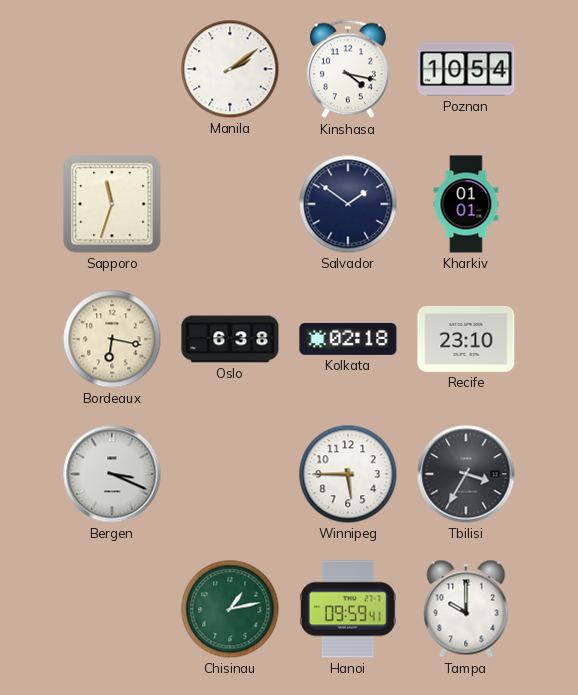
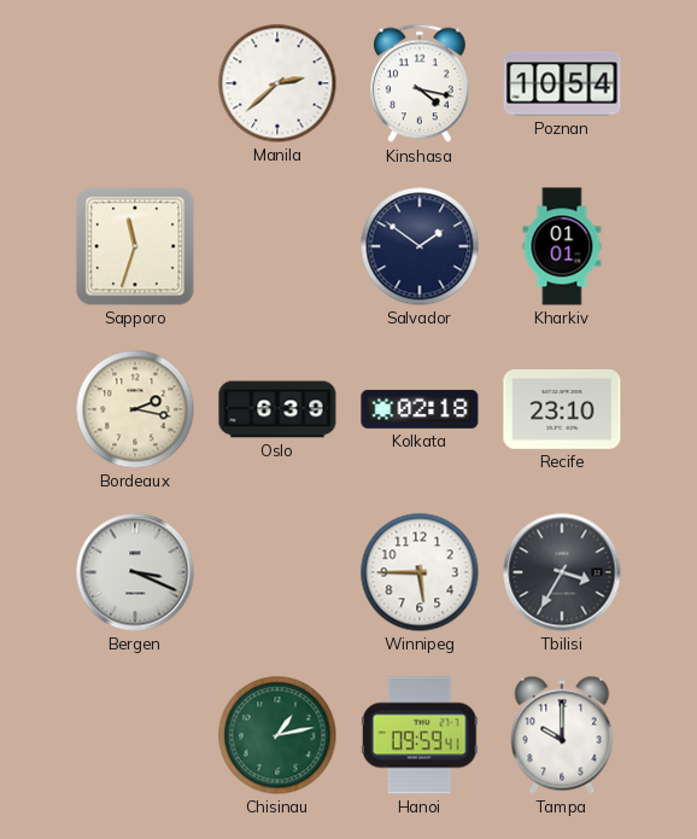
Manila: 2:09 -> 2:38
Bordeaux: 6:17 -> 2:17
Oslo: 6:38 -> 6:39
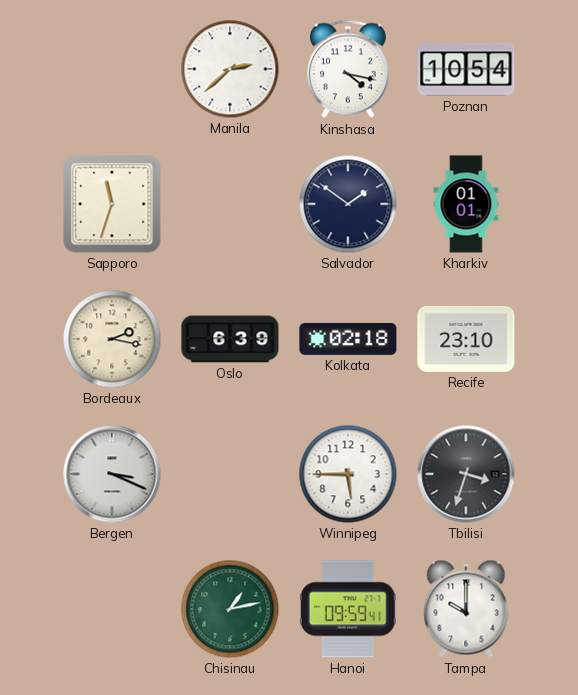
Tbilisi: 3:35 -> 3:33
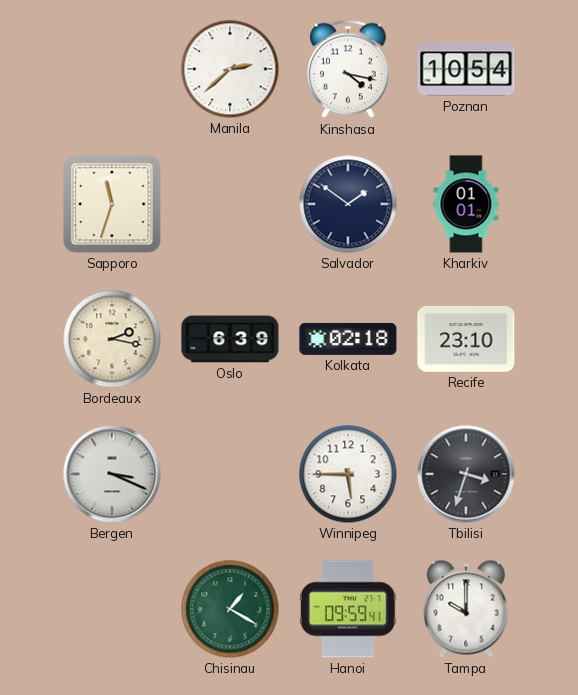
Chisinau: 1:13 -> 1:20
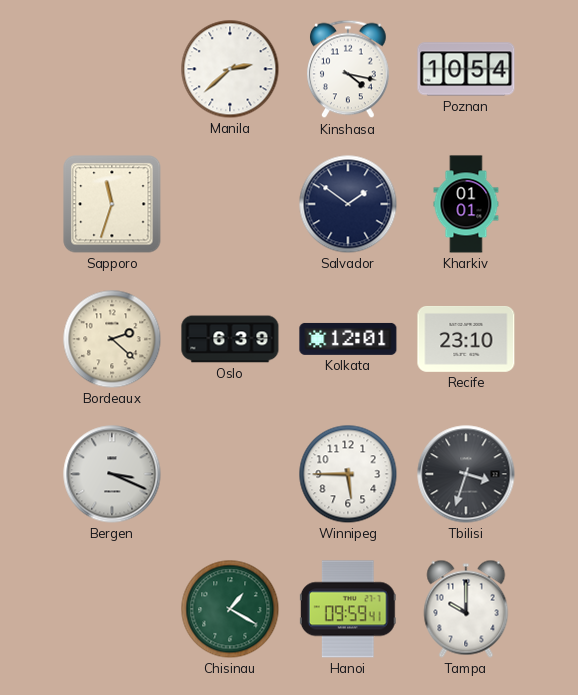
Bordeaux: 2:17 -> 2:22
Kolkata: 02:18 -> 12:01
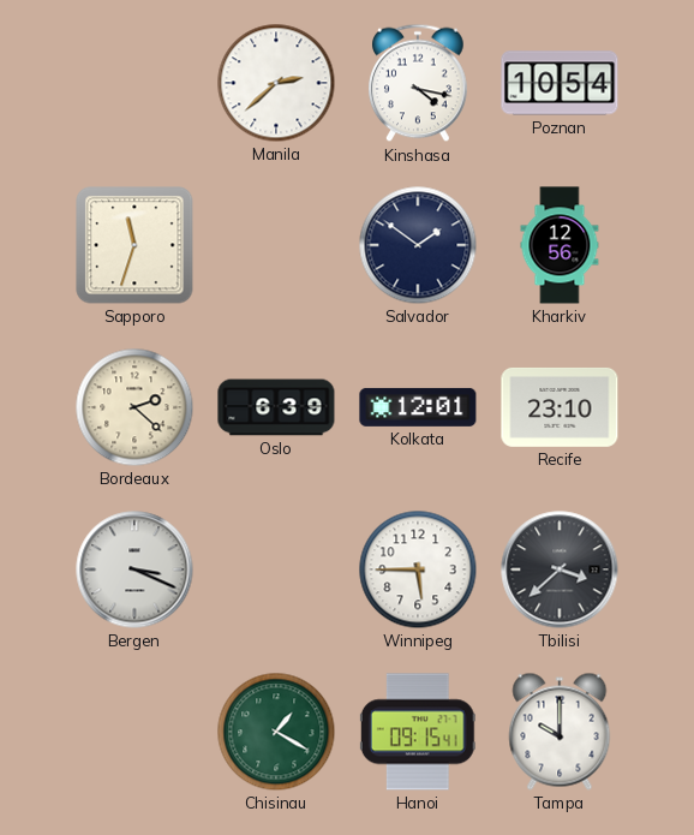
Kharkiv: 01:01 -> 12:56
Tbilisi: 3:33 -> 3:38
Hanoi: 09:59 -> 09:15
